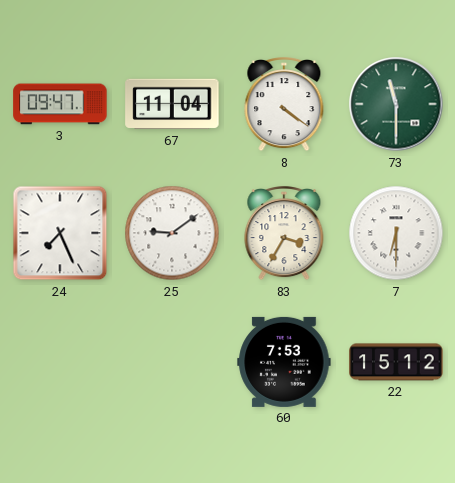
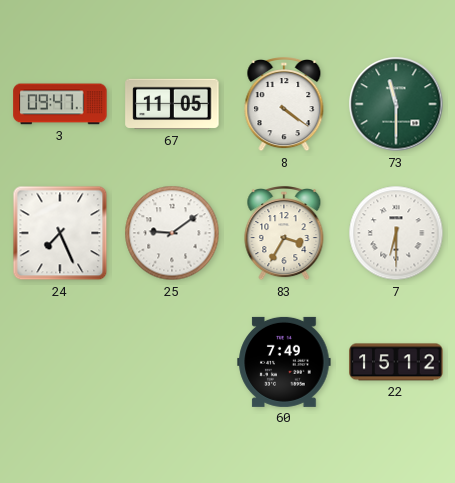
67: 11:04 -> 11:05
60: 7:53 -> 7:49
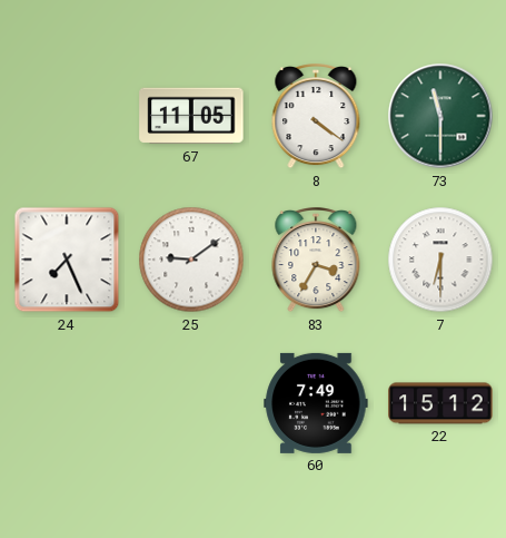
3: 09:47 -> none
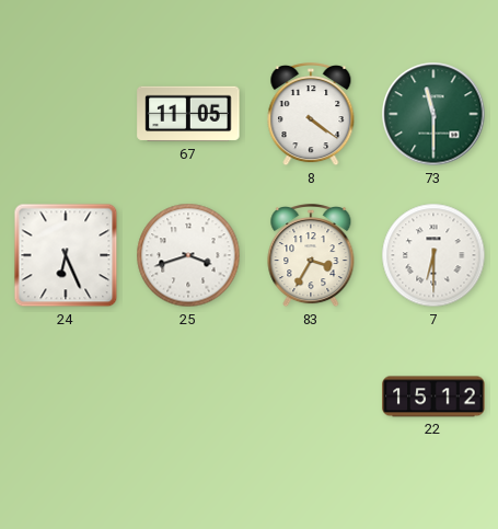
24: 7:26 -> 6:26
25: 9:09 -> 3:42
60: 7:49 -> none
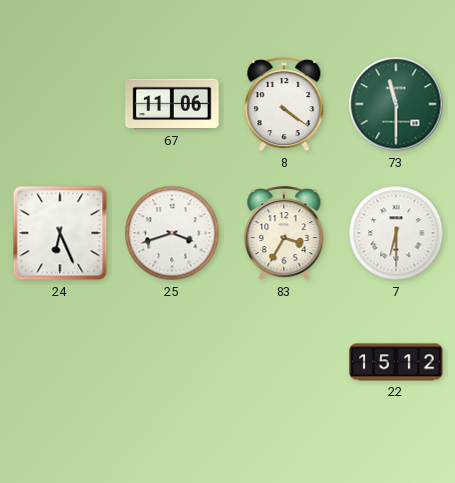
67: 11:05 -> 11:06
